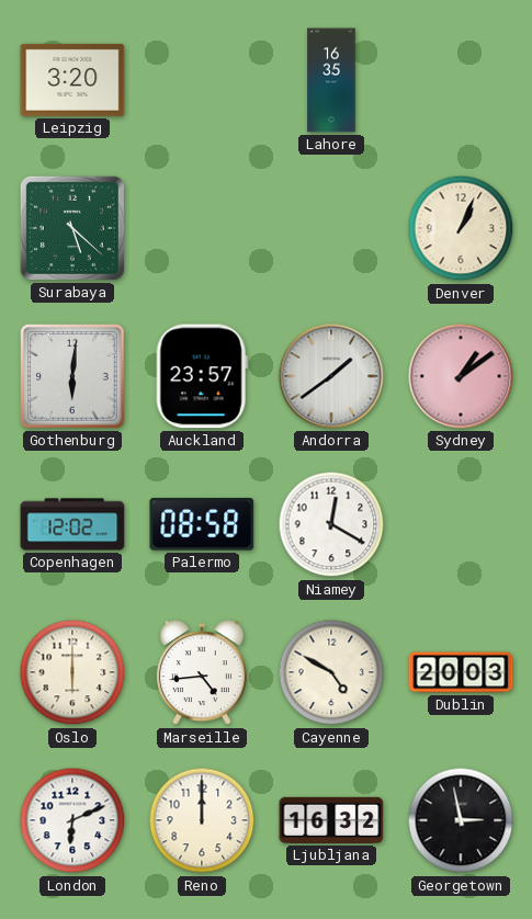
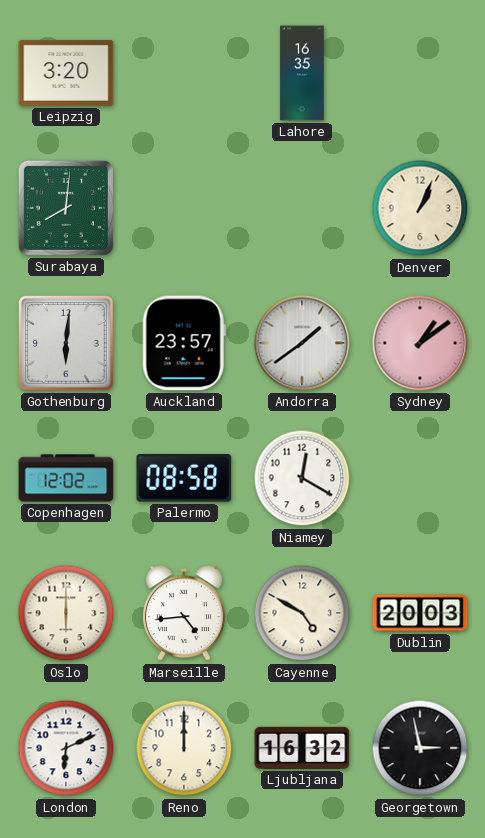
Surabaya: 5:22 -> 8:01
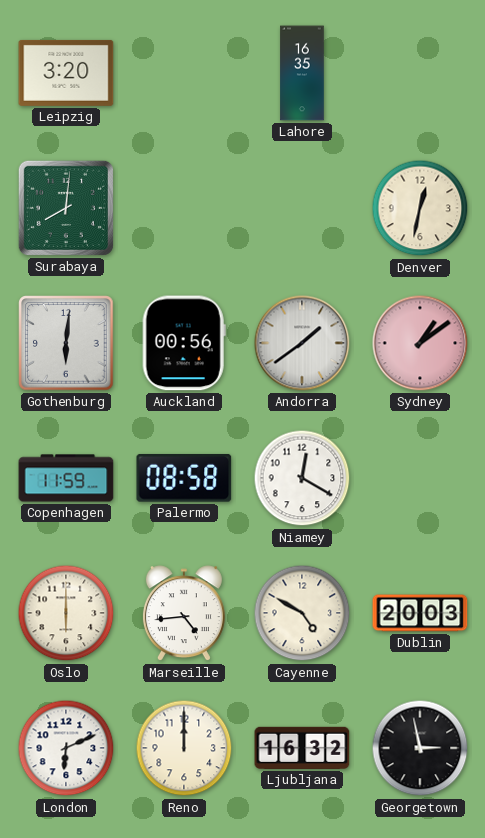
Denver: 1:04 -> 12:32
Auckland: 23:57 -> 00:56
Copenhagen: 12:02 -> 11:59
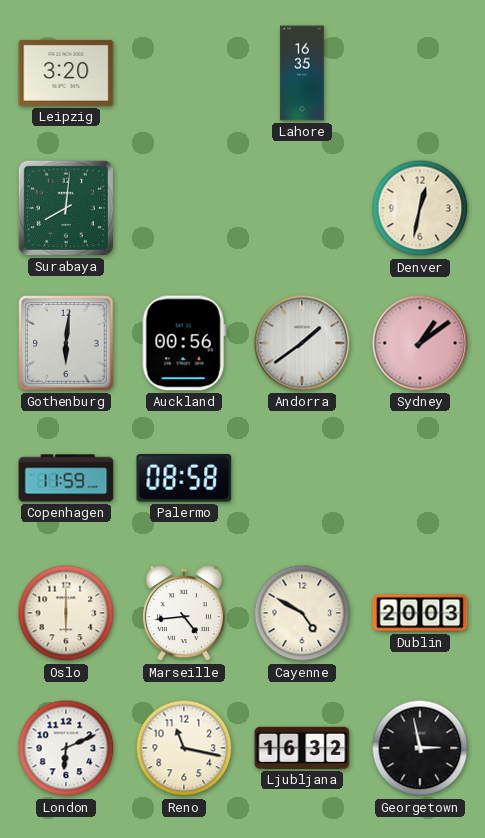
Niamey: 12:20 -> none
Reno: 12:00 -> 11:17
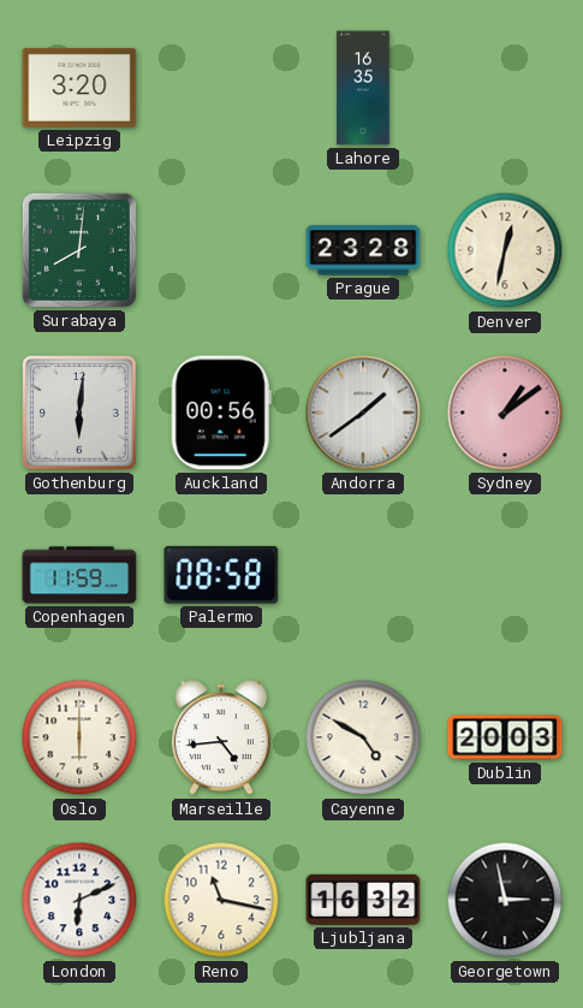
Prague: none -> 23:28
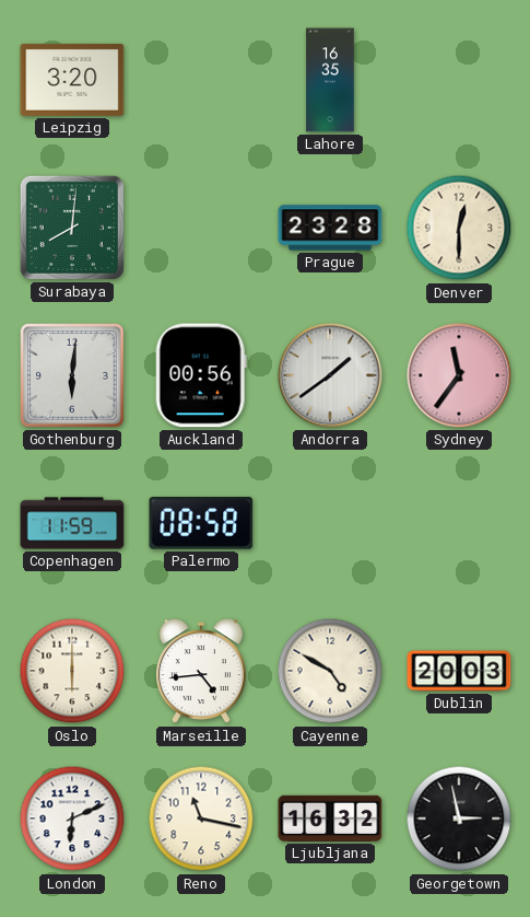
Denver: 12:32 -> 12:30
Sydney: 1:09 -> 11:36
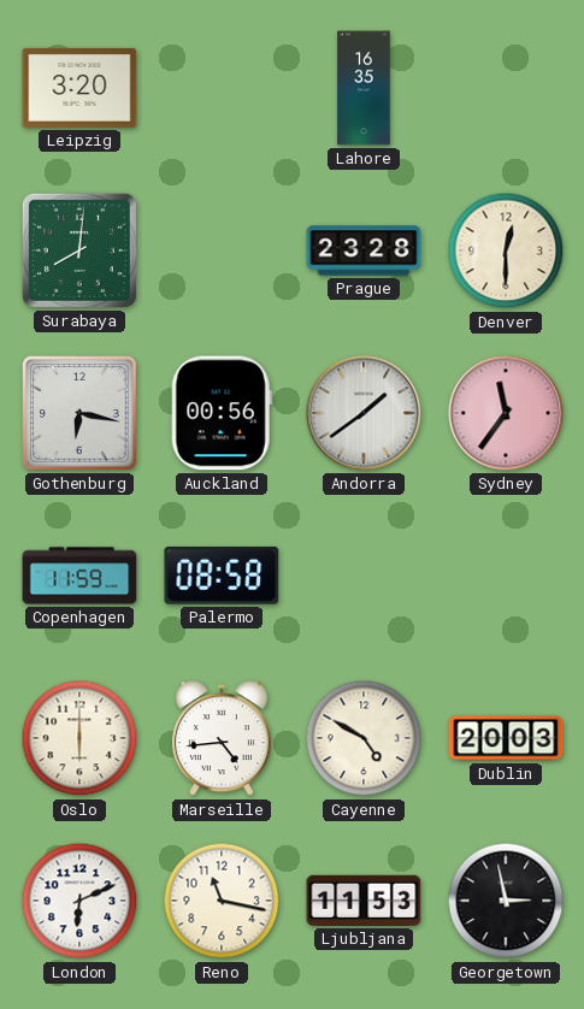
Gothenburg: 6:01 -> 6:17
Ljubljana: 16:32 -> 11:53
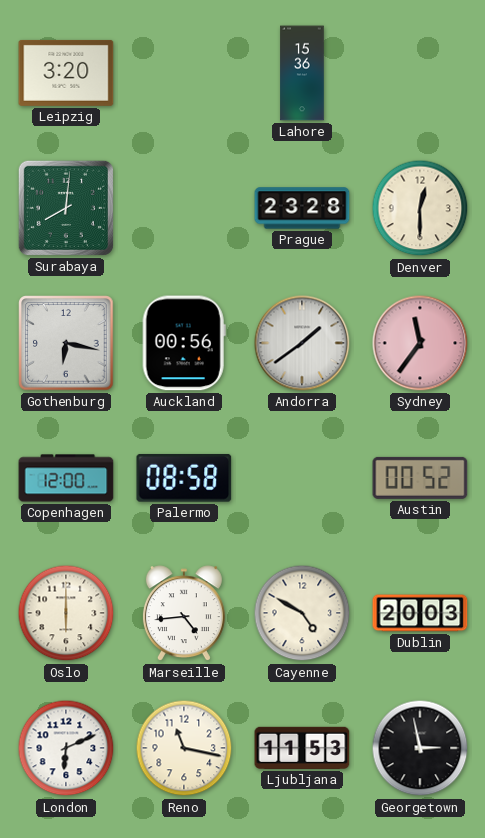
Lahore: 16:35 -> 15:36
Copenhagen: 11:59 -> 12:00
Austin: none -> 00:52
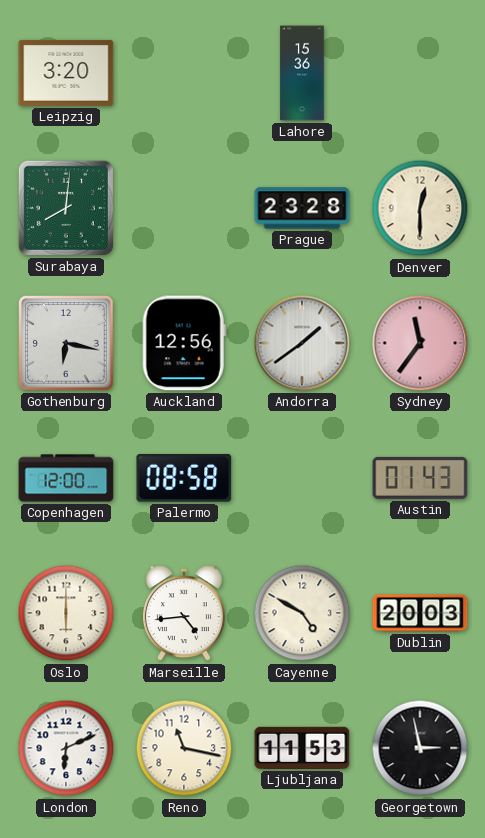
Auckland: 00:56 -> 12:56
Austin: 00:52 -> 01:43
